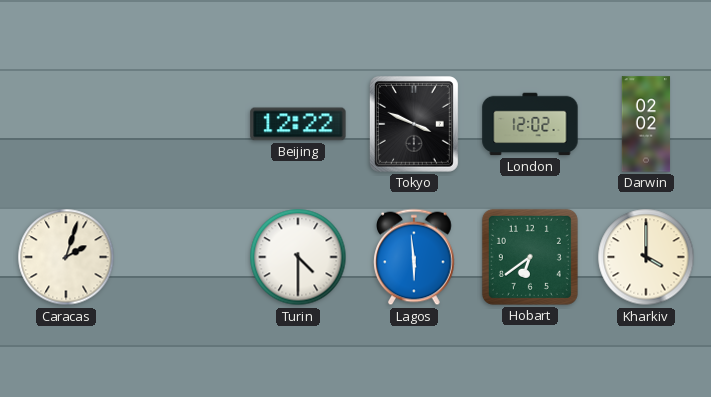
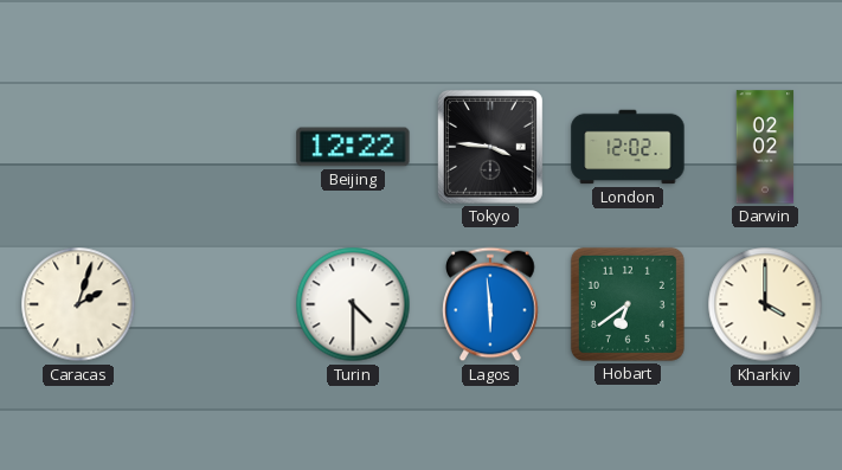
Tokyo: 3:49 -> 3:46
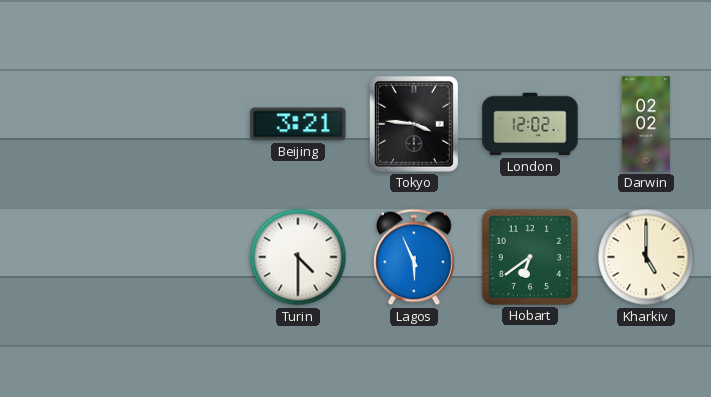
Beijing: 12:22 -> 3:21
Caracas: 2:03 -> none
Lagos: 5:59 -> 5:56
Kharkiv: 4:00 -> 5:00
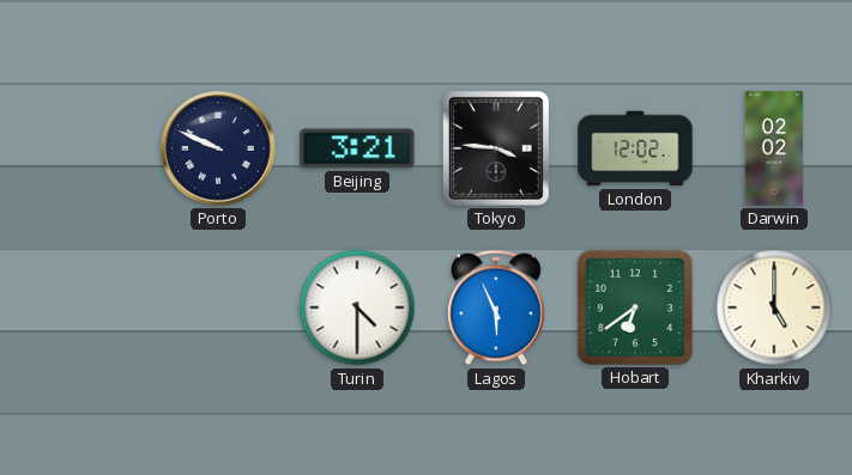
Porto: none -> 9:49
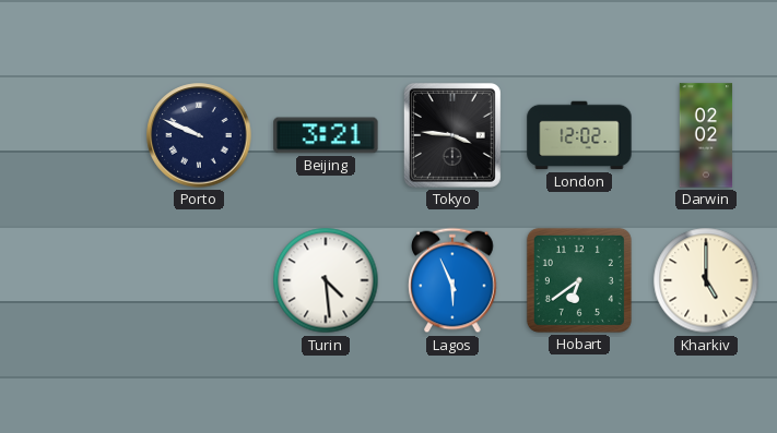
Turin: 4:30 -> 4:29
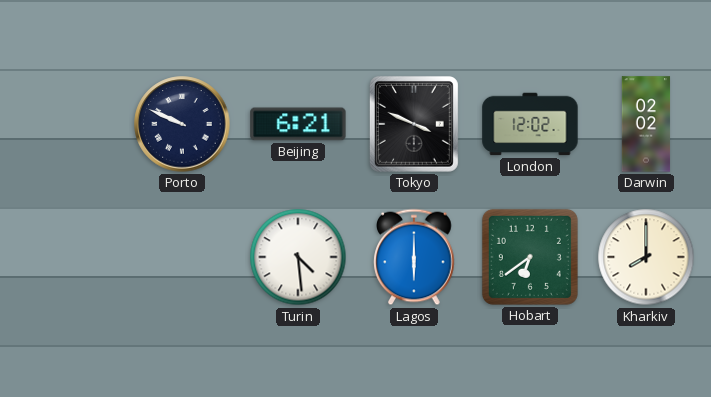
Beijing: 3:21 -> 6:21
Tokyo: 3:46 -> 3:49
Lagos: 5:56 -> 6:00
Kharkiv: 5:00 -> 8:00
